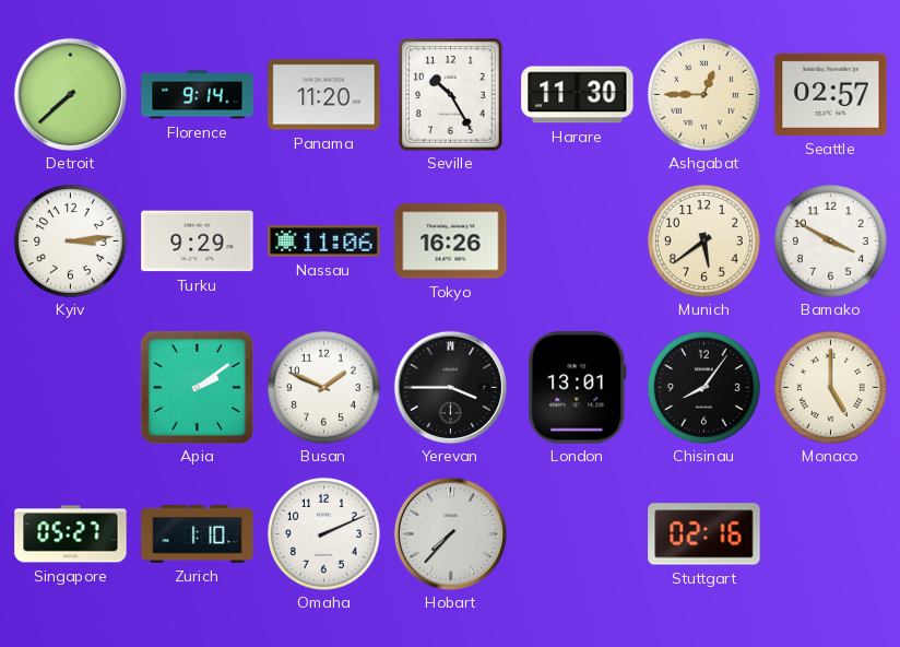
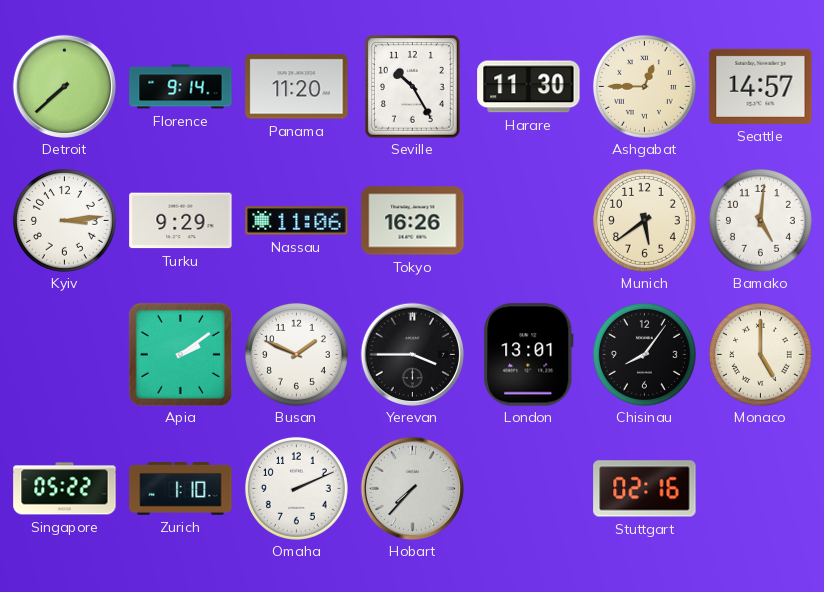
Seattle: 02:57 -> 14:57
Bamako: 3:50 -> 5:01
Singapore: 05:27 -> 05:22
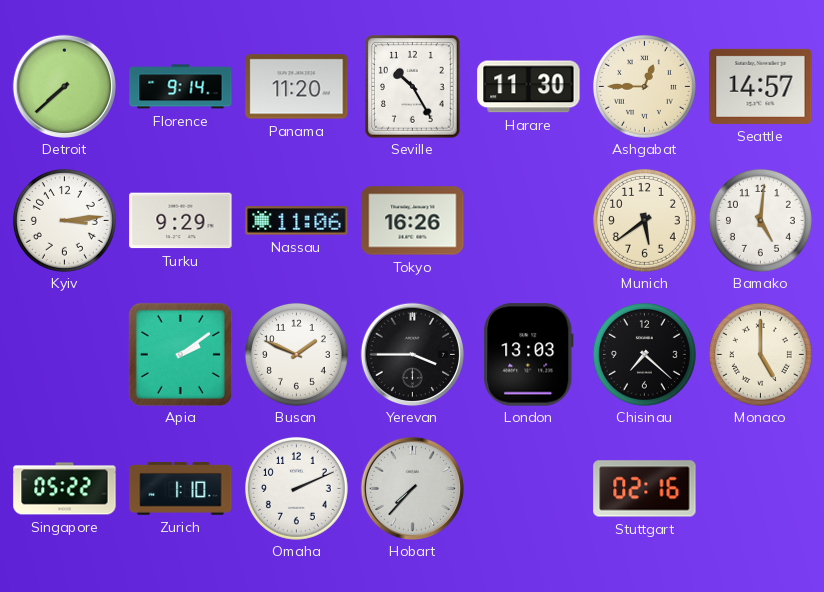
London: 13:01 -> 13:03
Chisinau: 8:06 -> 7:22
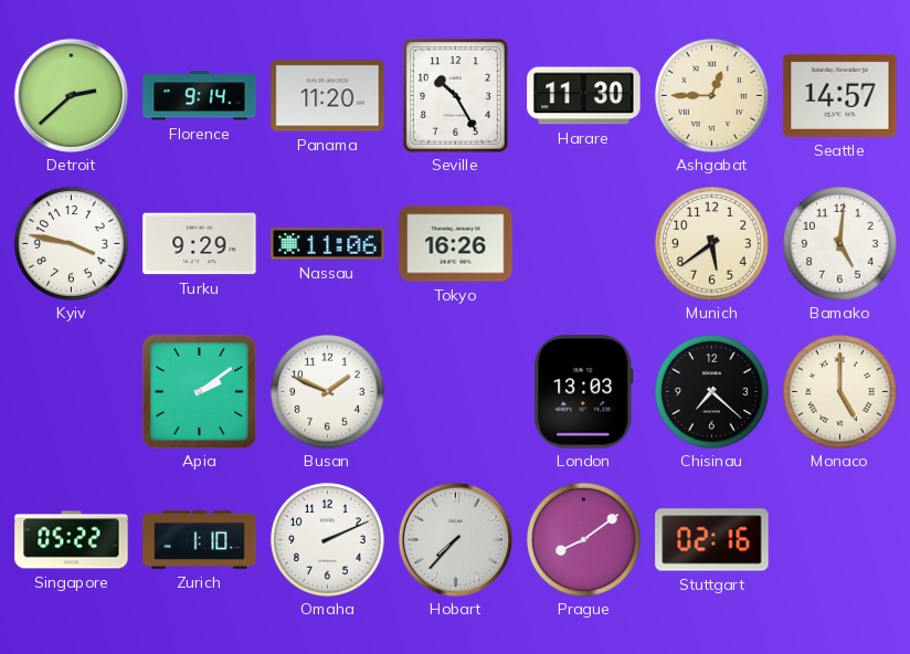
Detroit: 7:38 -> 2:38
Kyiv: 3:14 -> 3:47
Yerevan: 3:45 -> none
Prague: none -> 8:09
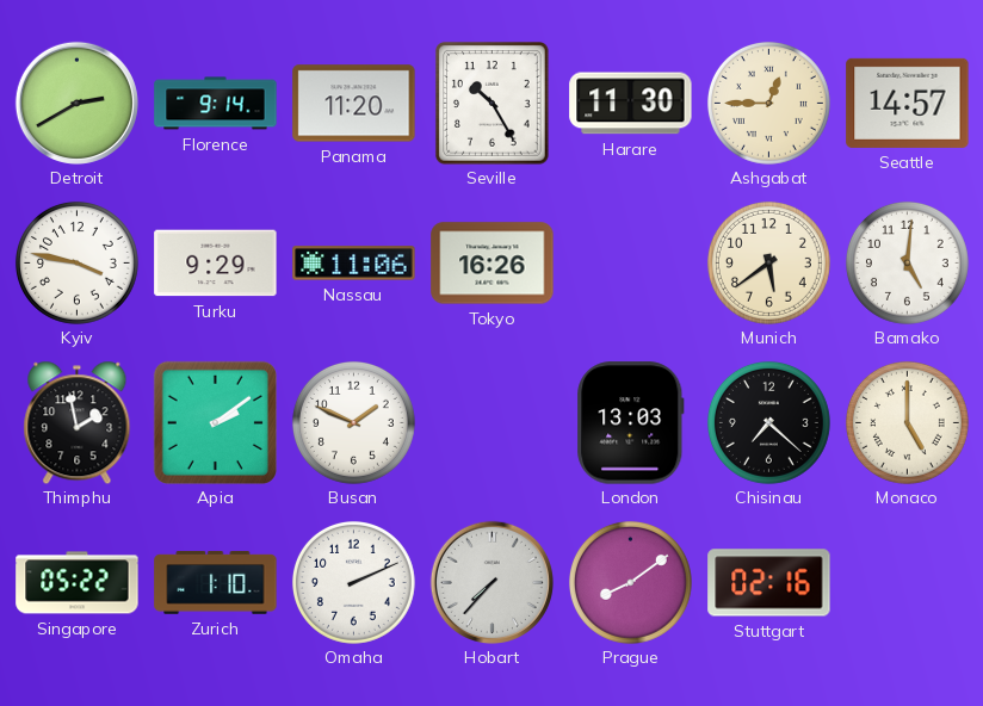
Detroit: 2:38 -> 2:40
Thimphu: none -> 1:58
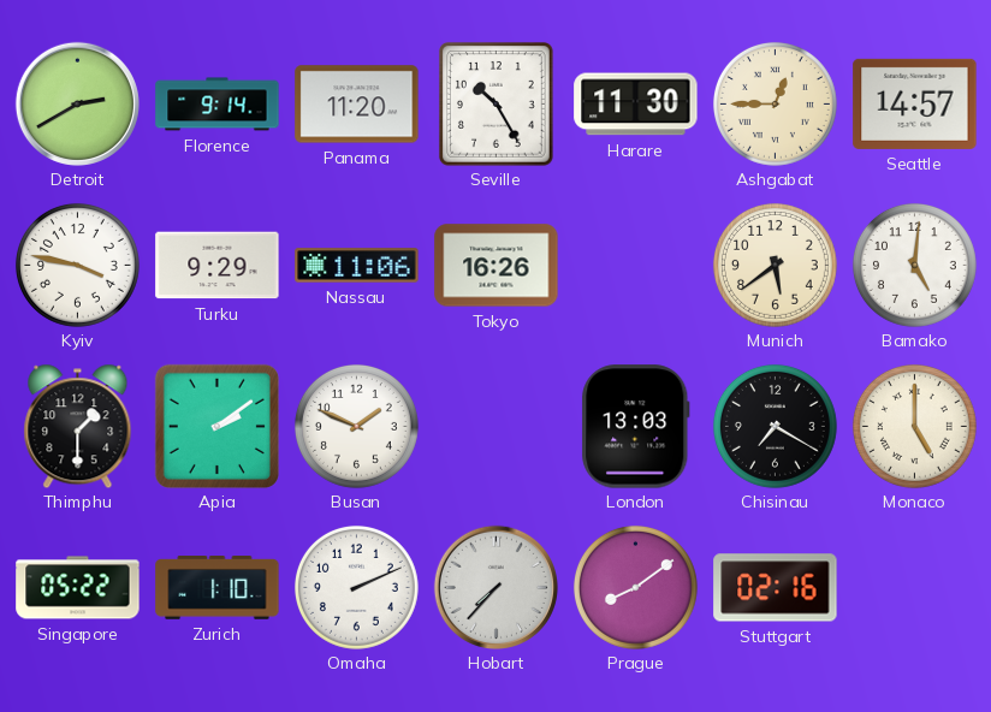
Thimphu: 1:58 -> 1:30
Chisinau: 7:22 -> 7:20
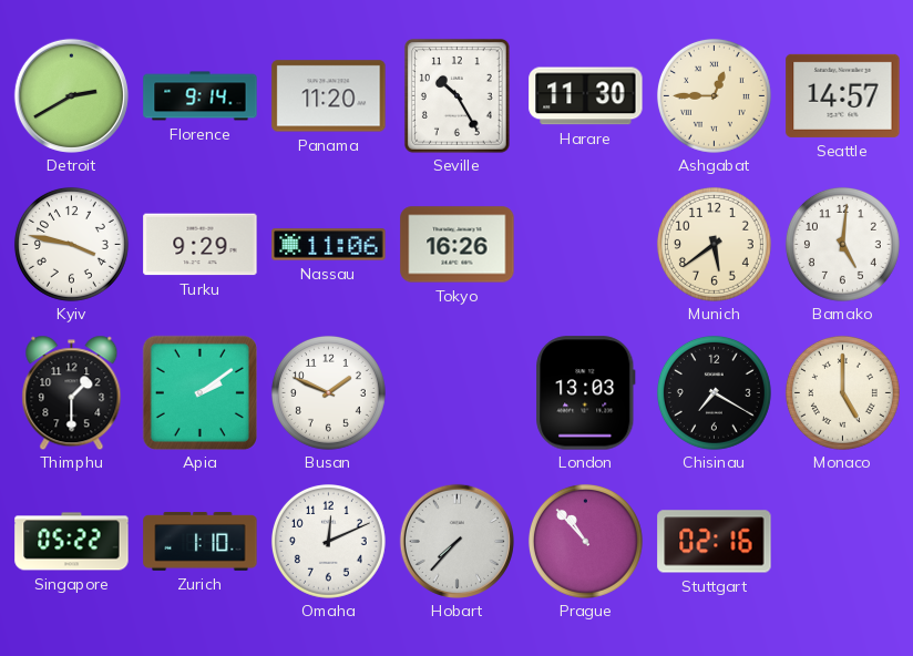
Omaha: 2:11 -> 12:11
Prague: 8:09 -> 10:53
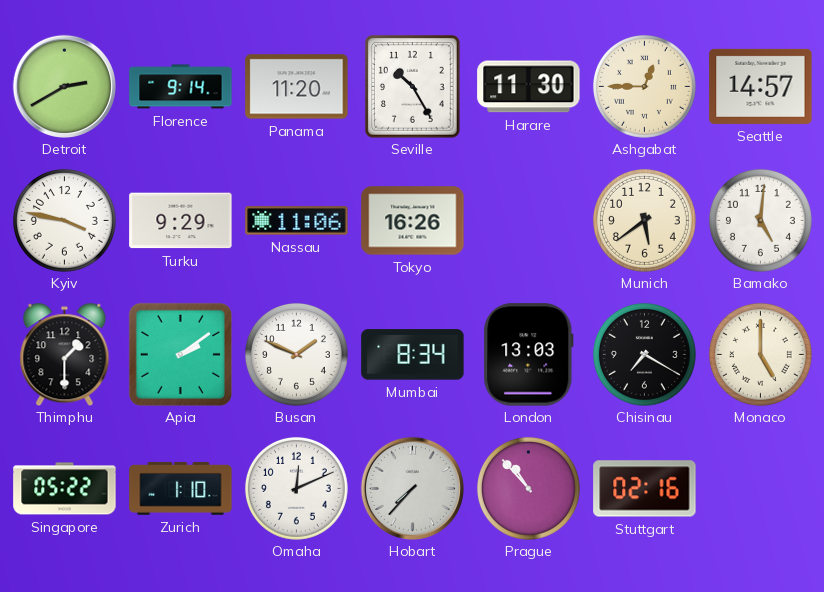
Mumbai: none -> 8:34
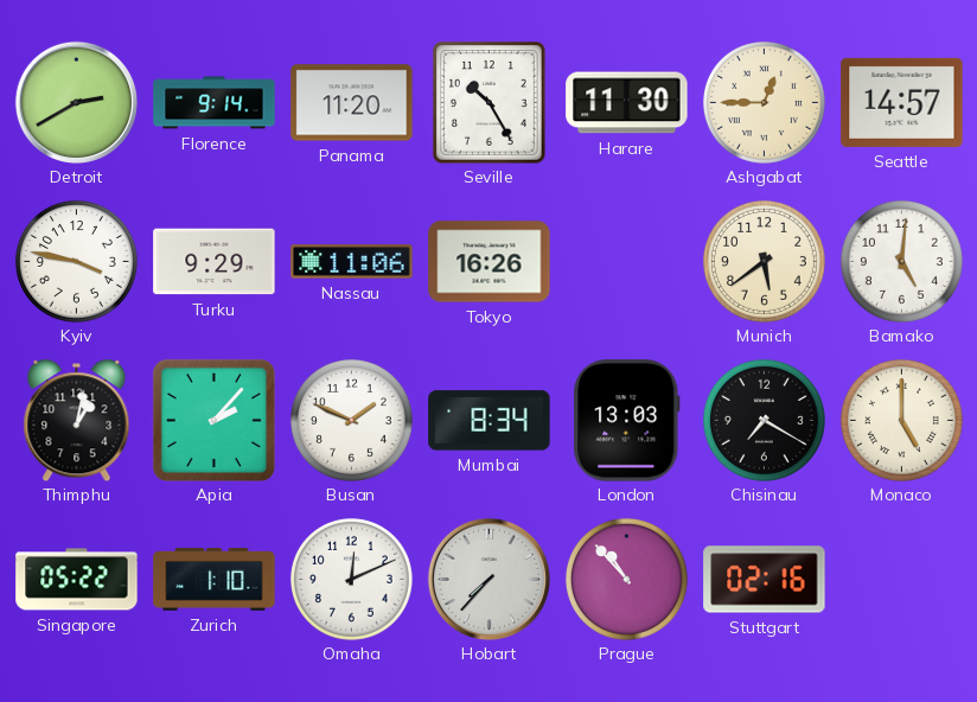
Thimphu: 1:30 -> 1:02
Apia: 2:09 -> 2:07
